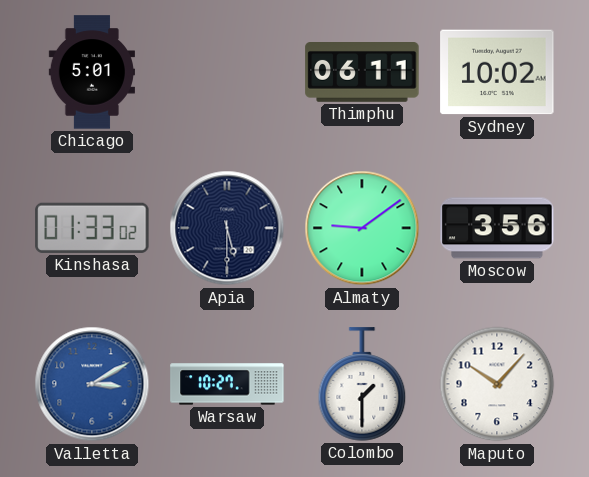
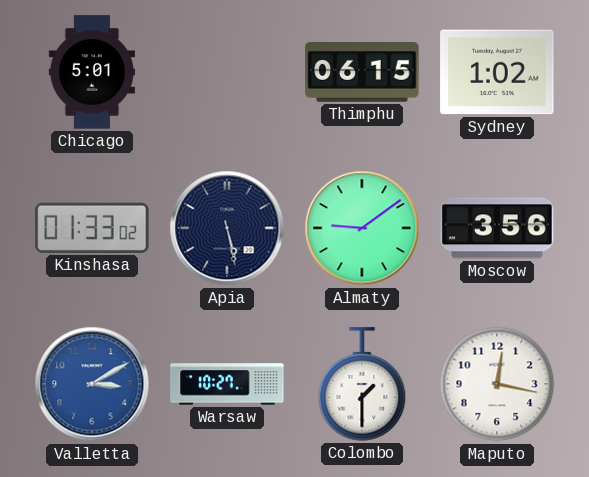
Thimphu: 06:11 -> 06:15
Sydney: 10:02 -> 1:02
Apia: 5:30 -> 5:28
Maputo: 10:07 -> 12:17
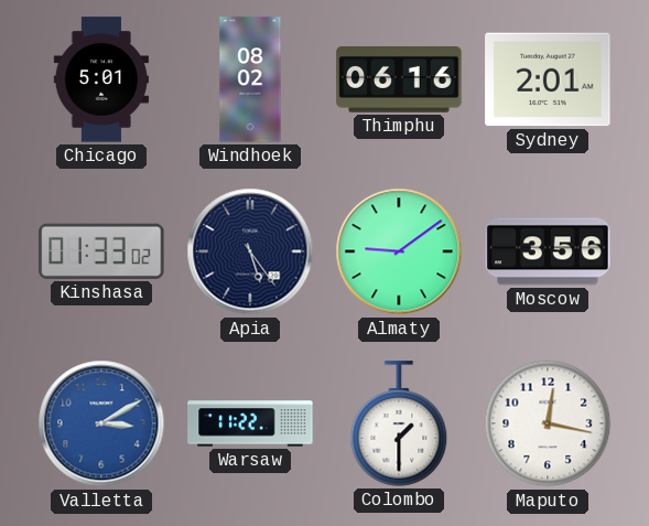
Windhoek: none -> 08:02
Thimphu: 06:15 -> 06:16
Sydney: 1:02 -> 2:01
Apia: 5:28 -> 5:24
Warsaw: 10:27 -> 11:22
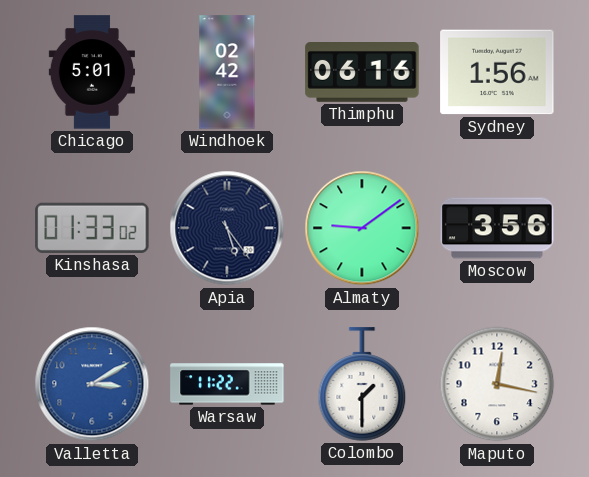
Windhoek: 08:02 -> 02:42
Sydney: 2:01 -> 1:56
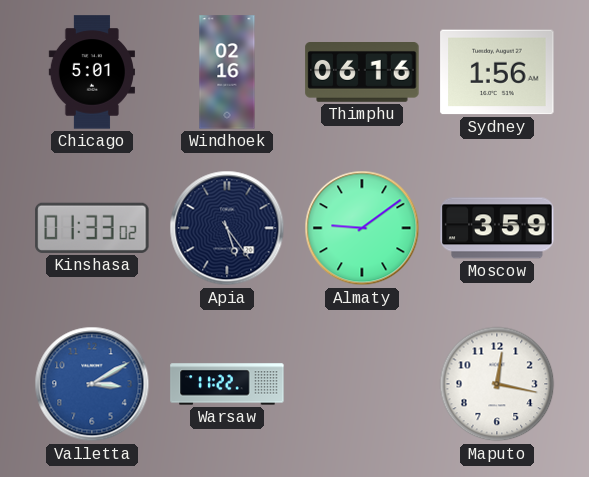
Windhoek: 02:42 -> 02:16
Moscow: 3:56 -> 3:59
Colombo: 1:30 -> none
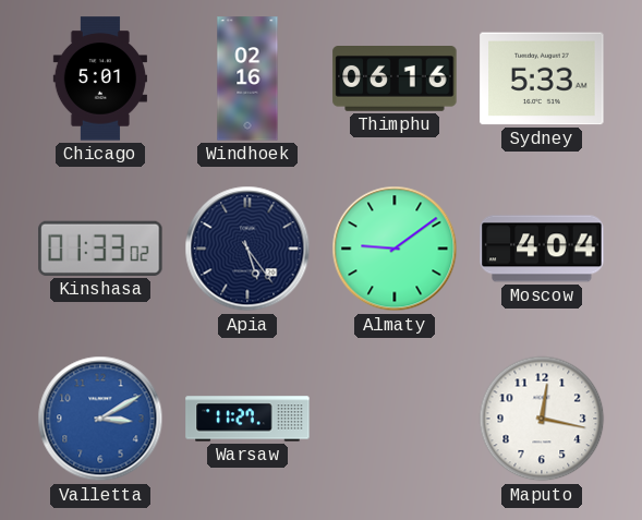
Sydney: 1:56 -> 5:33
Moscow: 3:59 -> 4:04
Warsaw: 11:22 -> 11:27
